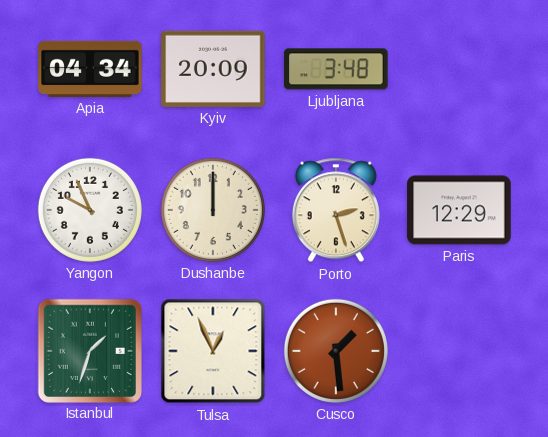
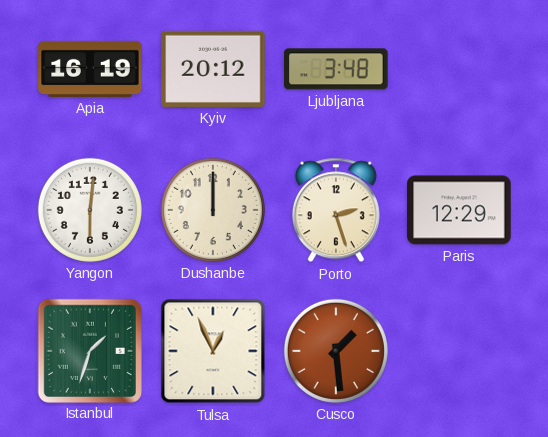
Apia: 04:34 -> 16:19
Kyiv: 20:09 -> 20:12
Yangon: 9:56 -> 6:01
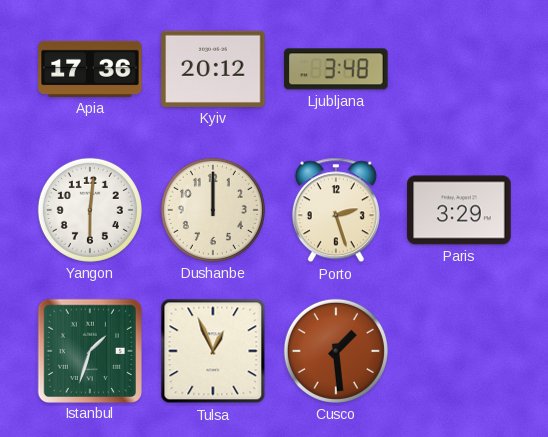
Apia: 16:19 -> 17:36
Paris: 12:29 -> 3:29
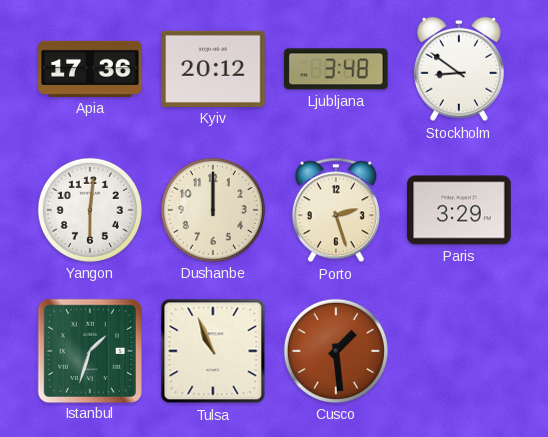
Stockholm: none -> 8:51
Tulsa: 12:56 -> 10:56
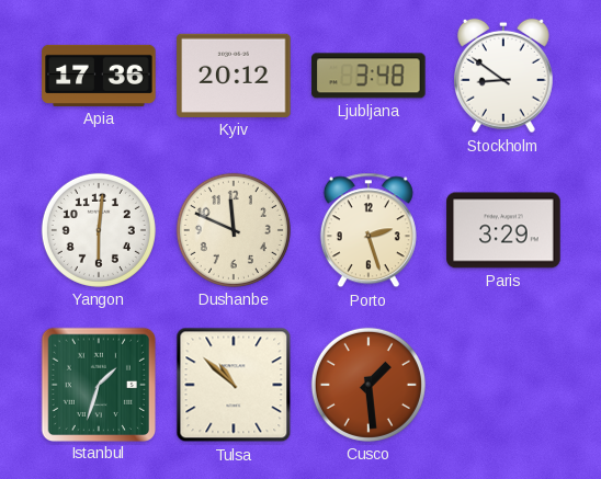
Dushanbe: 12:00 -> 11:49
Tulsa: 10:56 -> 10:52
